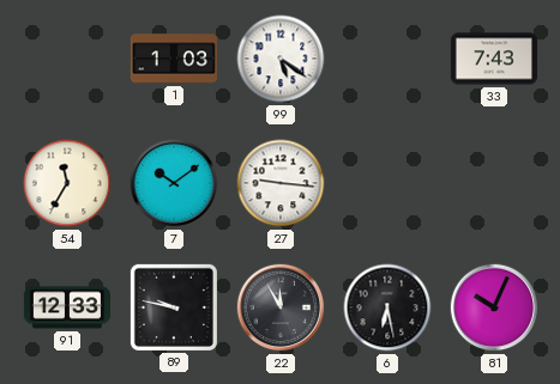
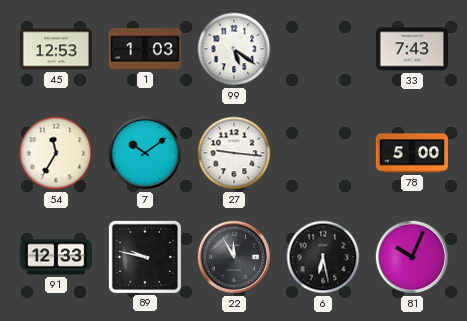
45: none -> 12:53
78: none -> 5:00
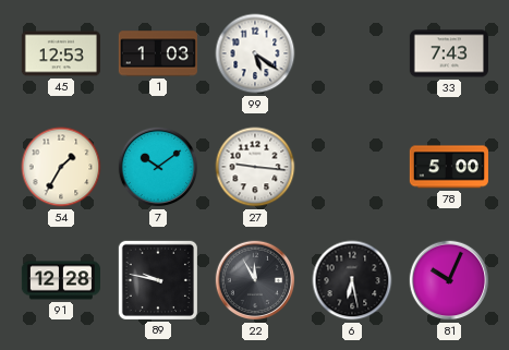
54: 11:35 -> 1:35
91: 12:33 -> 12:28
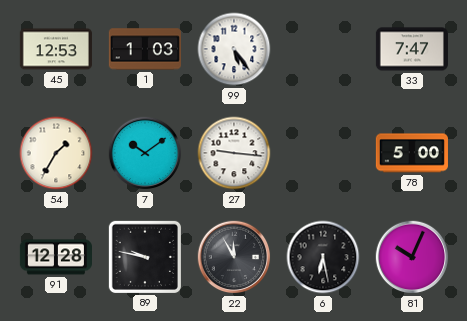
99: 5:21 -> 5:24
33: 7:43 -> 7:47
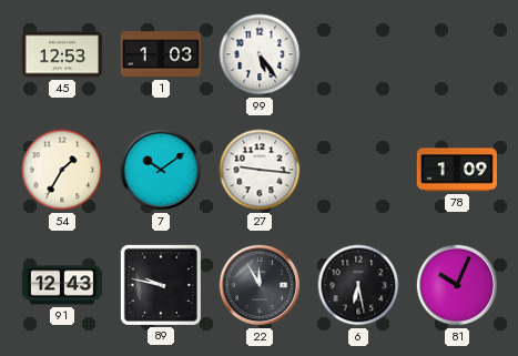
33: 7:47 -> none
78: 5:00 -> 1:09
91: 12:28 -> 12:43
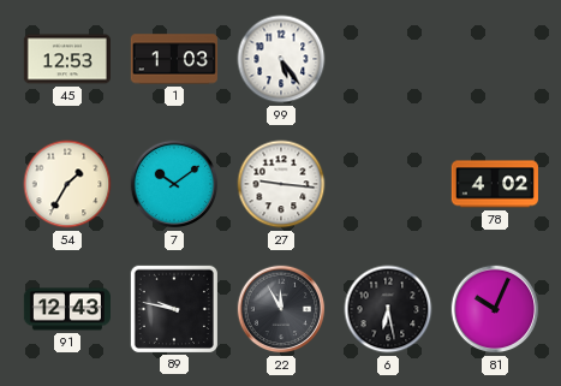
78: 1:09 -> 4:02
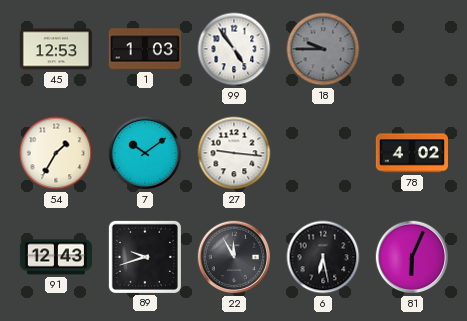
99: 5:24 -> 4:54
18: none -> 9:45
89: 9:47 -> 9:42
81: 10:04 -> 6:04
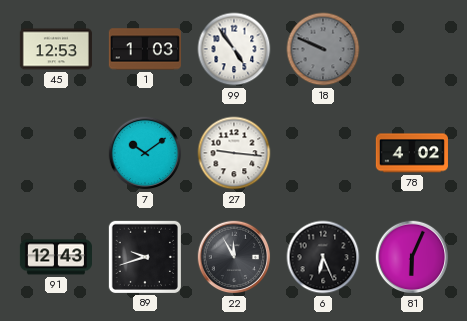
18: 9:45 -> 9:49
54: 1:35 -> none
6: 6:28 -> 6:26
